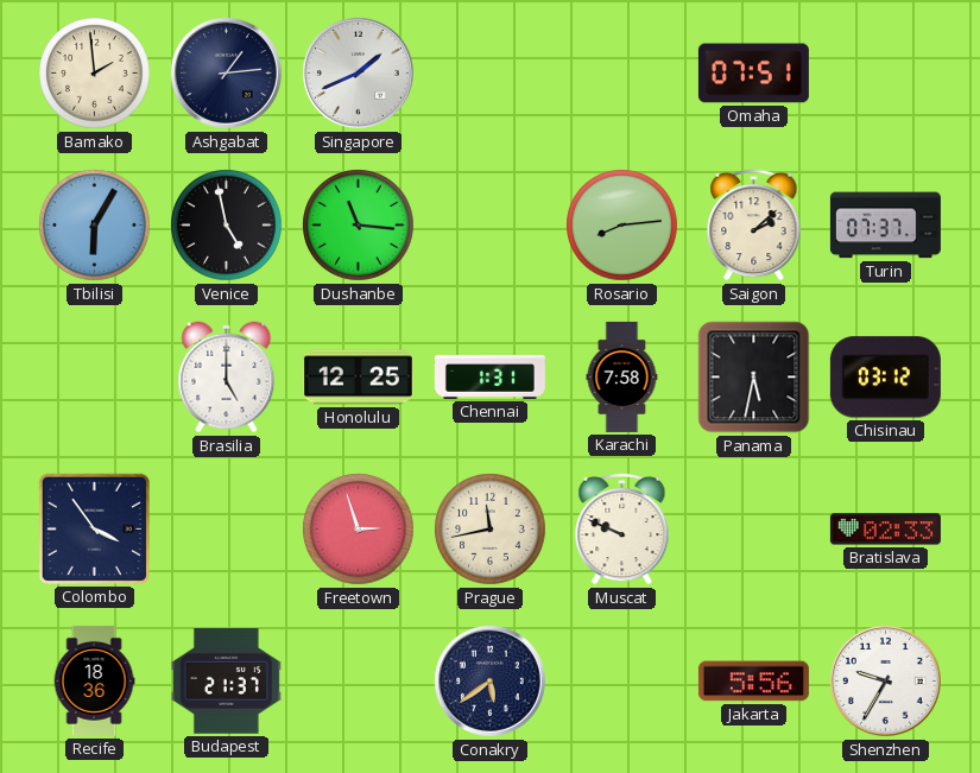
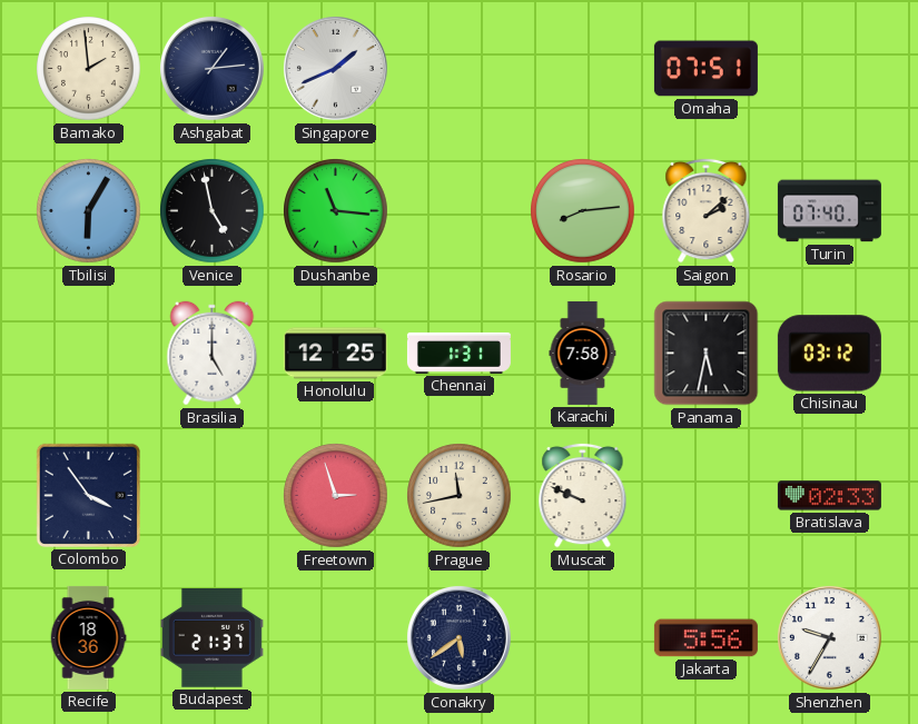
Turin: 07:37 -> 07:40
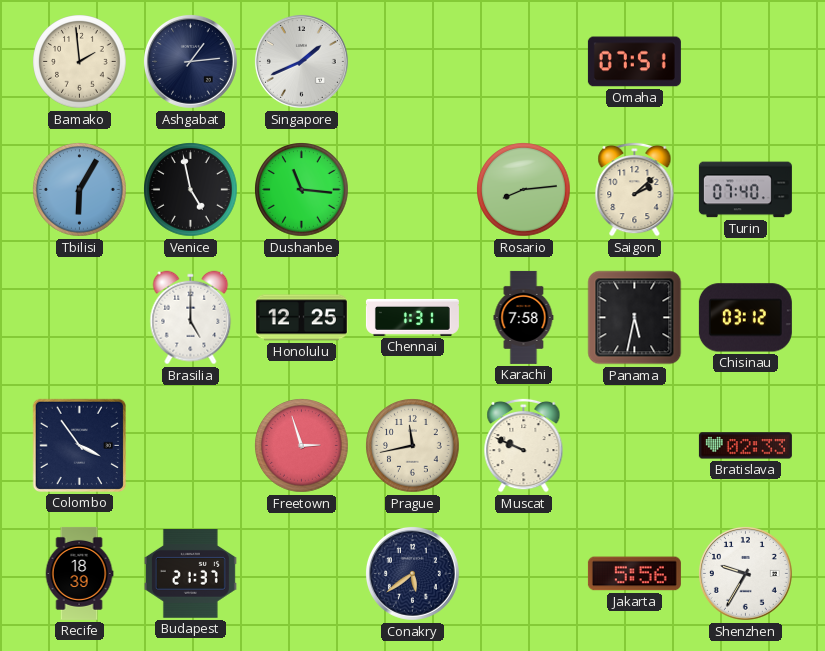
Recife: 18:36 -> 18:39
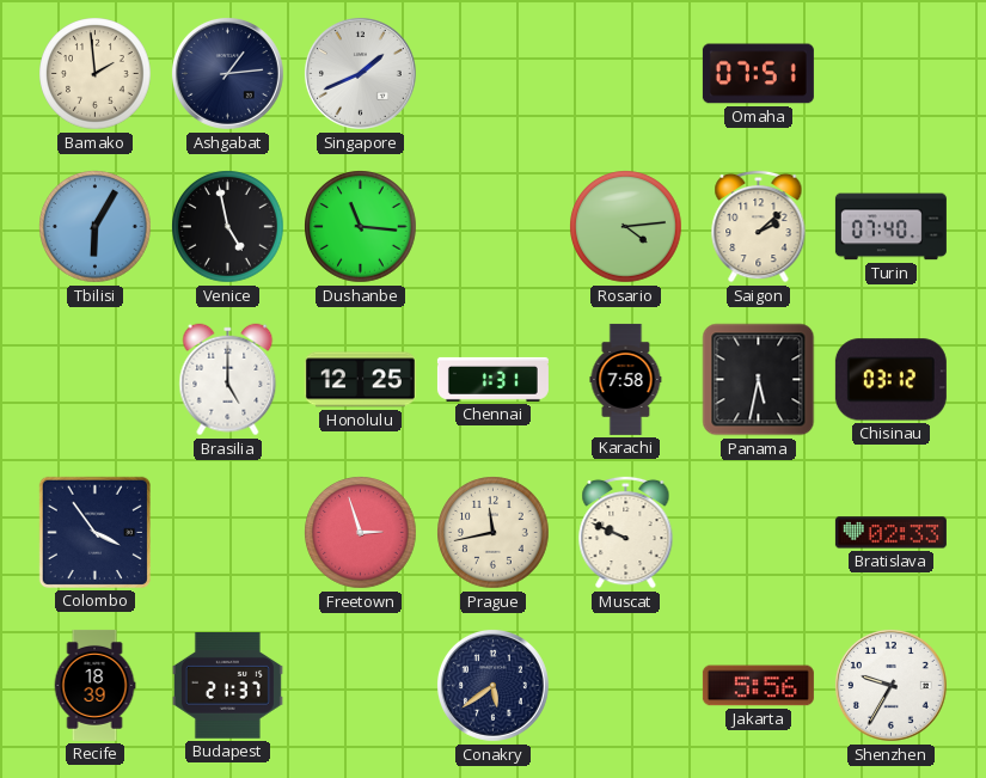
Rosario: 8:14 -> 4:14
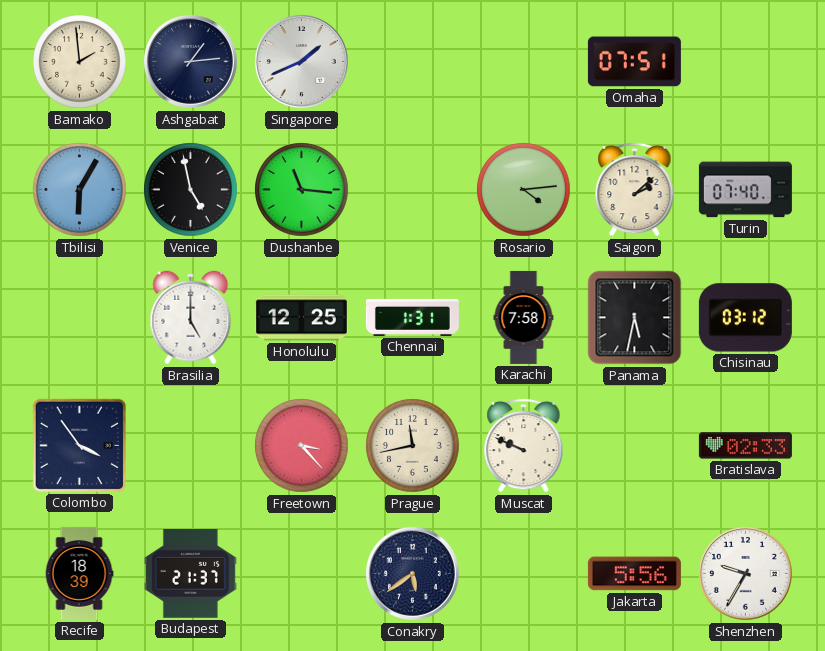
Freetown: 2:57 -> 3:23
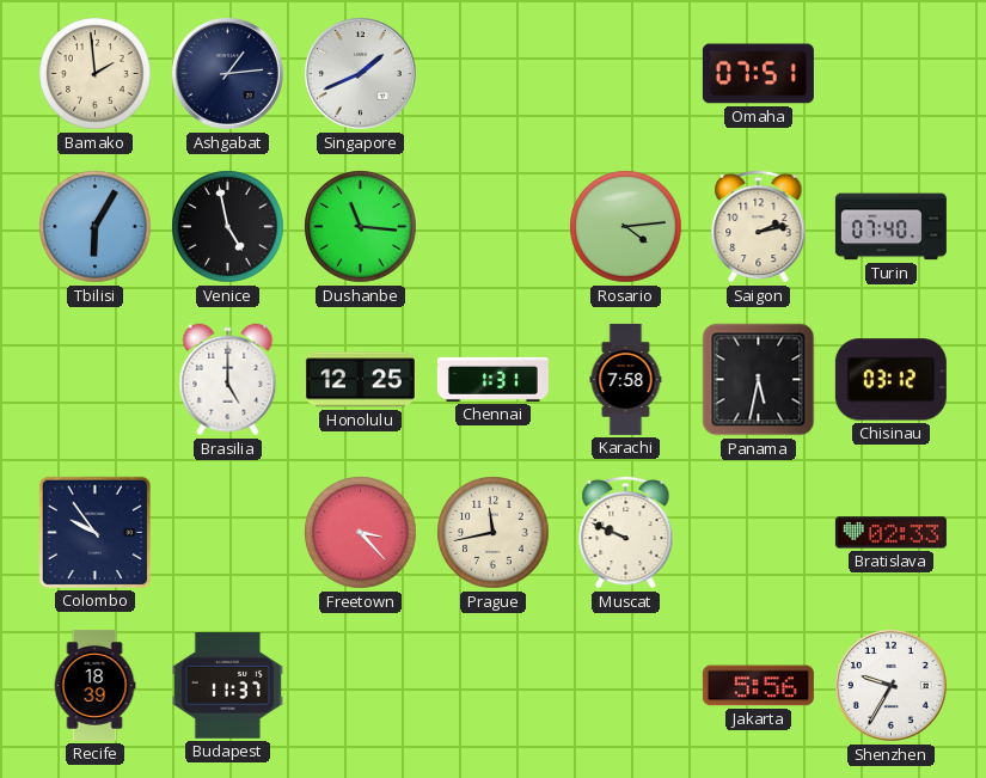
Saigon: 2:08 -> 2:13
Colombo: 3:54 -> 9:54
Budapest: 21:37 -> 11:37
Conakry: 5:39 -> none
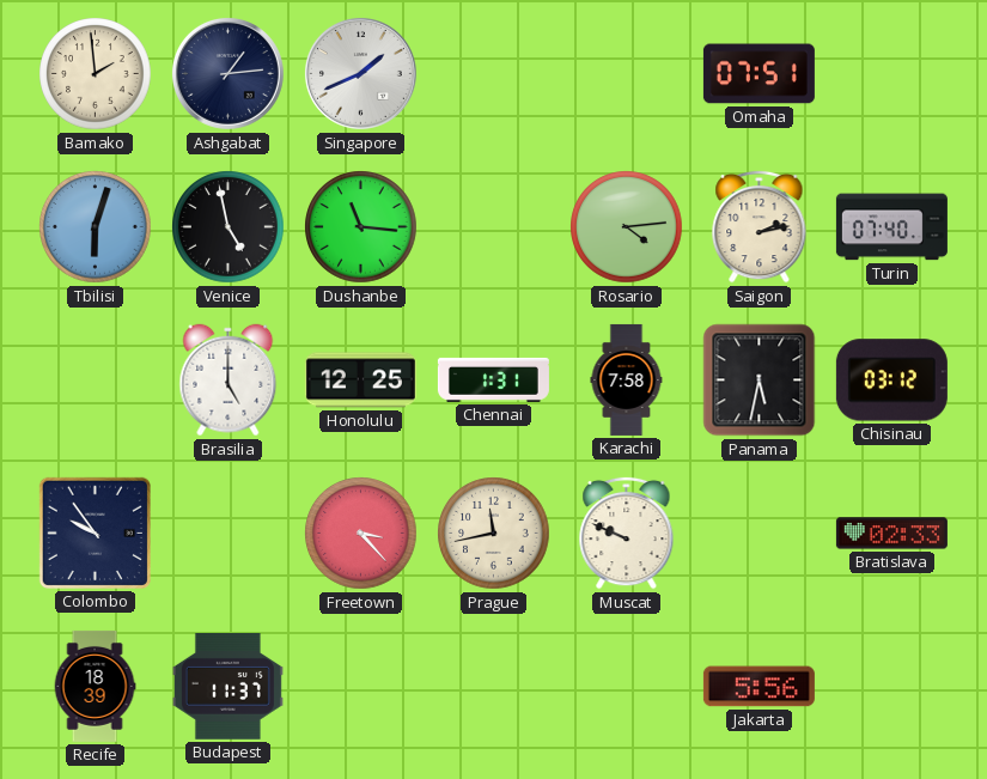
Tbilisi: 6:05 -> 6:03
Shenzhen: 9:35 -> none
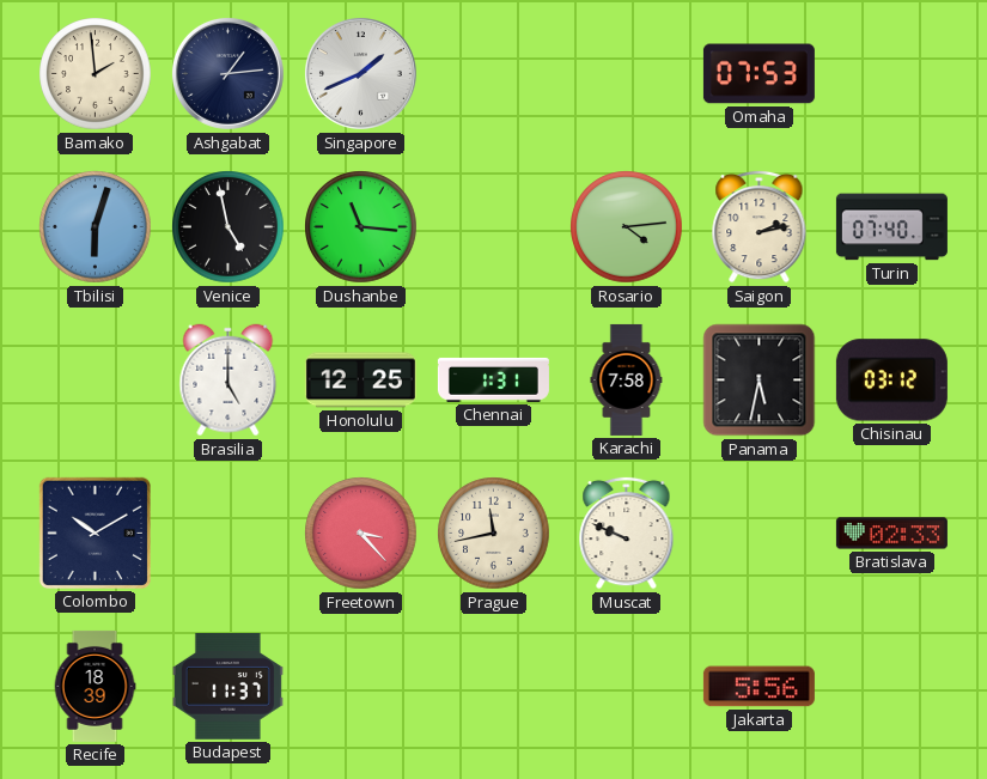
Omaha: 07:51 -> 07:53
Colombo: 9:54 -> 10:10
